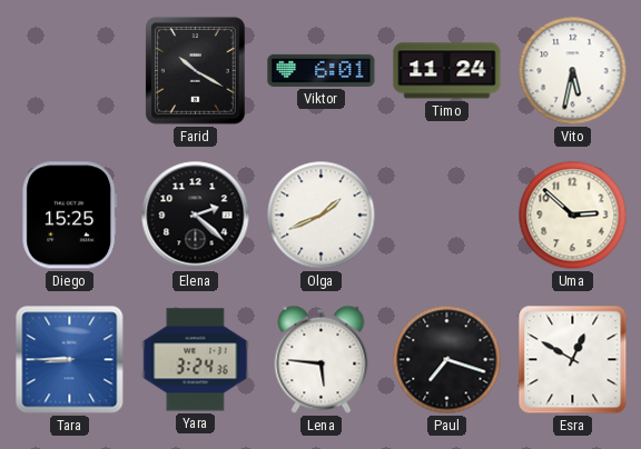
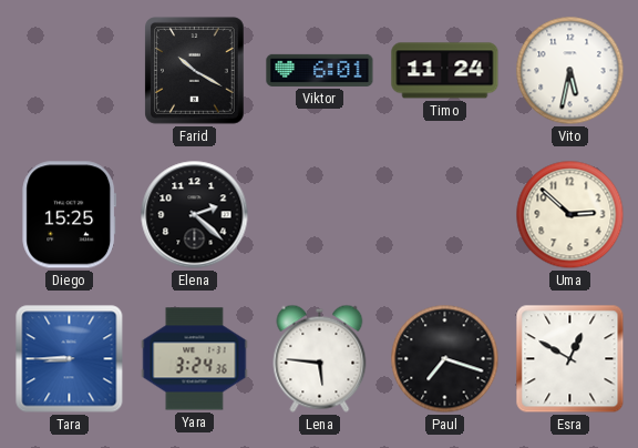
Olga: 1:41 -> none
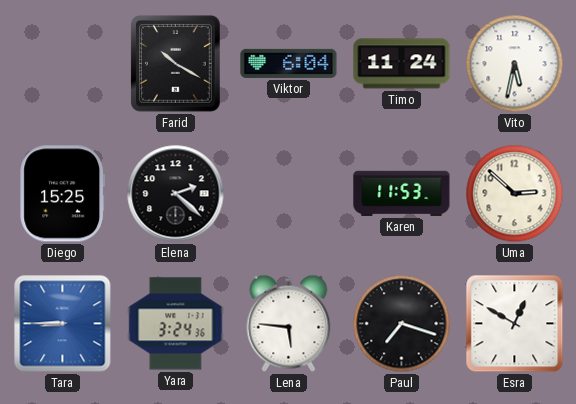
Viktor: 6:01 -> 6:04
Karen: none -> 11:53
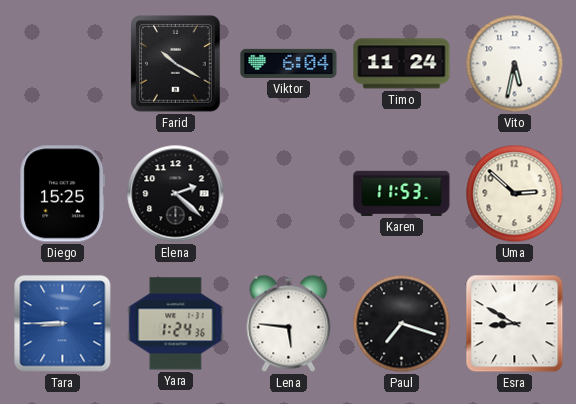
Yara: 3:24 -> 1:24
Esra: 12:50 -> 8:50
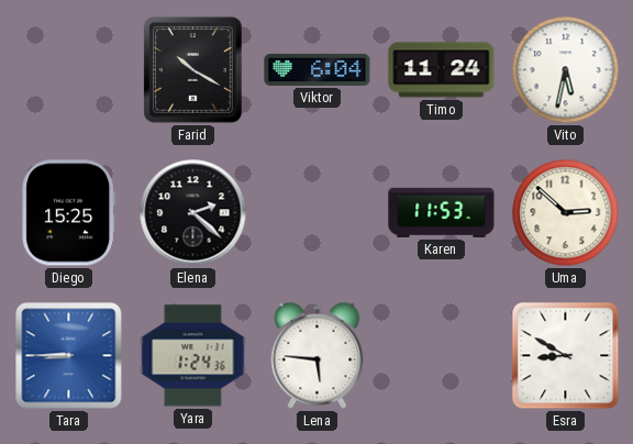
Paul: 7:18 -> none
